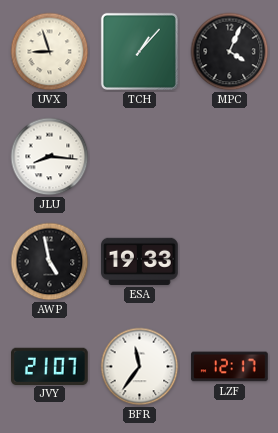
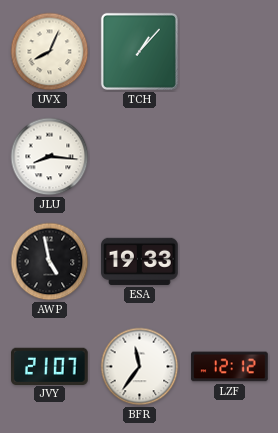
UVX: 8:57 -> 8:04
MPC: 4:04 -> none
LZF: 12:17 -> 12:12
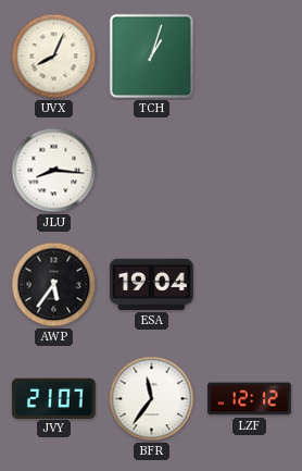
TCH: 1:07 -> 1:03
AWP: 4:58 -> 5:36
ESA: 19:33 -> 19:04
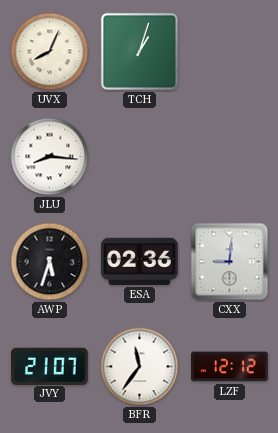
AWP: 5:36 -> 5:33
ESA: 19:04 -> 02:36
CXX: none -> 9:01
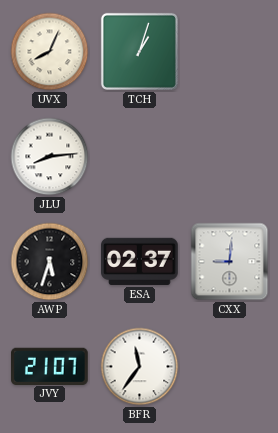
JLU: 8:16 -> 8:14
ESA: 02:36 -> 02:37
LZF: 12:12 -> none
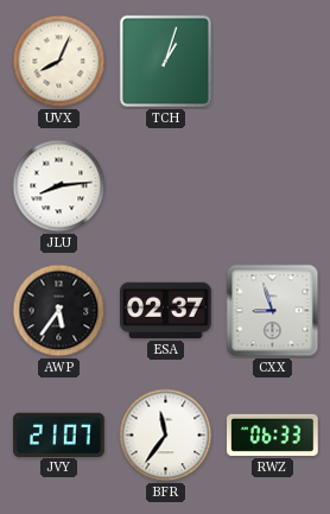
AWP: 5:33 -> 5:36
CXX: 9:01 -> 8:57
RWZ: none -> 06:33
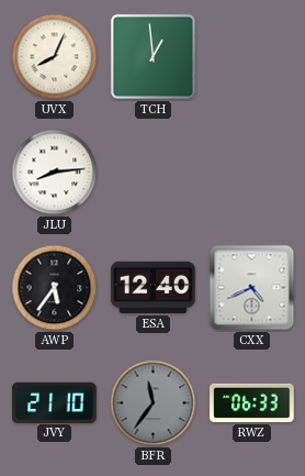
TCH: 1:03 -> 12:59
ESA: 02:37 -> 12:40
CXX: 8:57 -> 4:41
JVY: 21:07 -> 21:10
BFR dial: white -> grey
